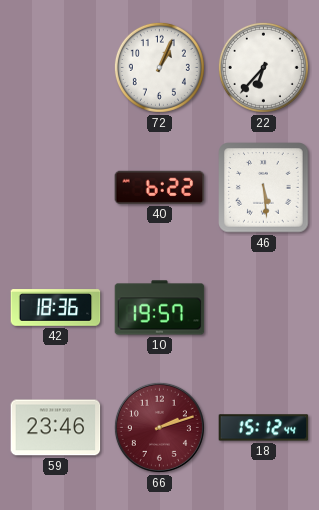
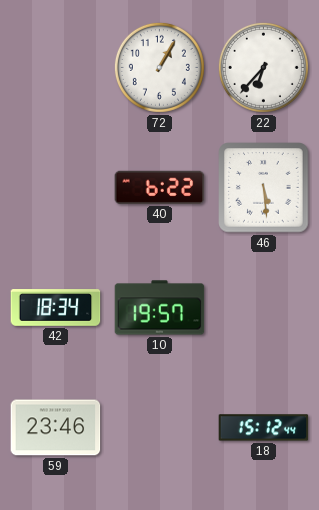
72: 1:04 -> 1:05
42: 18:36 -> 18:34
66: 2:12 -> none
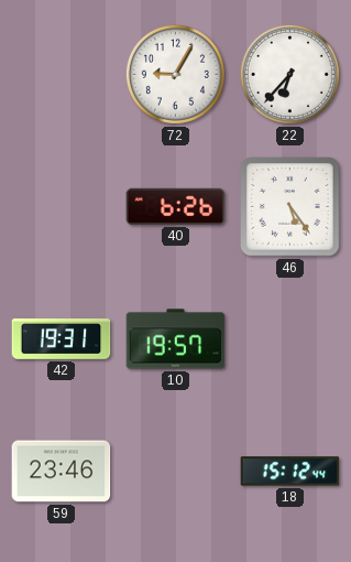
72: 1:05 -> 9:05
40: 6:22 -> 6:26
46: 5:29 -> 5:24
42: 18:34 -> 19:31
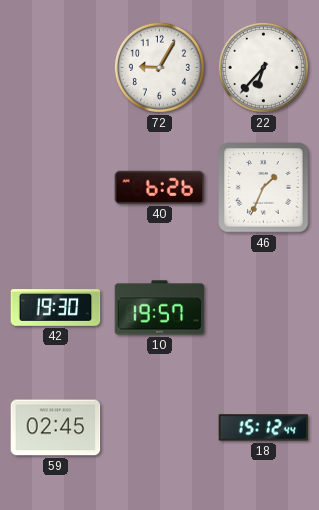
46: 5:24 -> 1:34
42: 19:31 -> 19:30
59: 23:46 -> 02:45
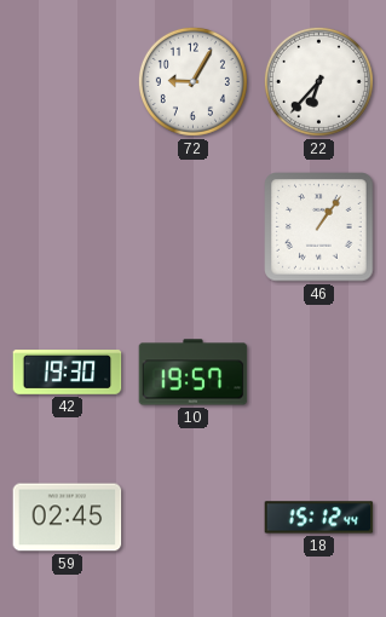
40: 6:26 -> none
46: 1:34 -> 1:06
